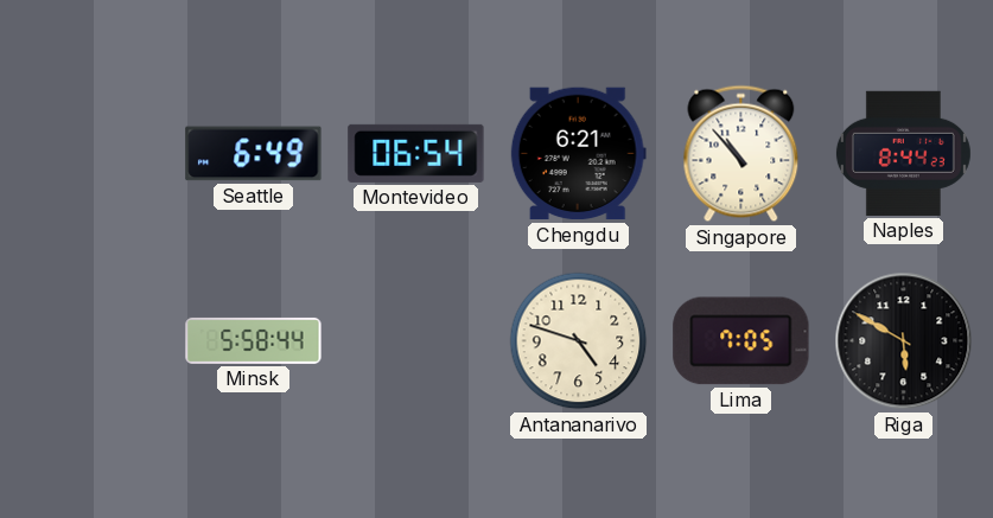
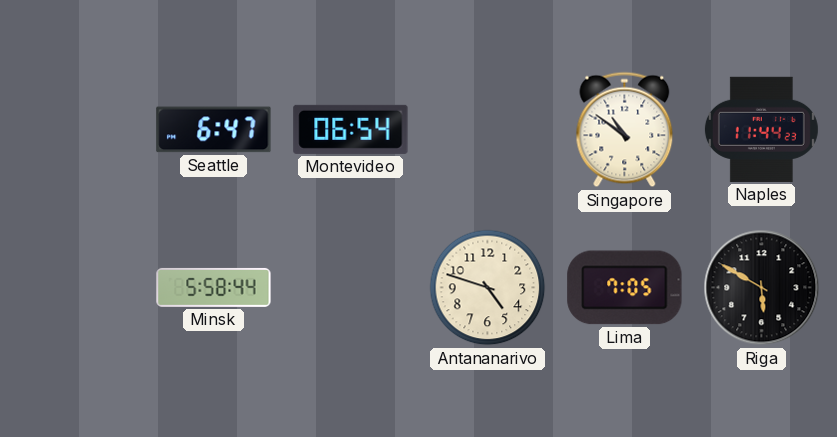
Seattle: 6:49 -> 6:47
Chengdu: 6:21 -> none
Singapore: 10:53 -> 10:51
Naples: 8:44 -> 11:44
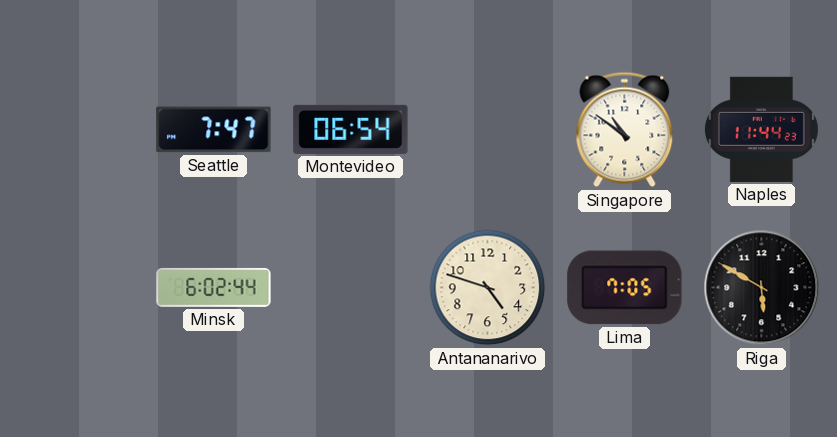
Seattle: 6:47 -> 7:47
Minsk: 5:58 -> 6:02
